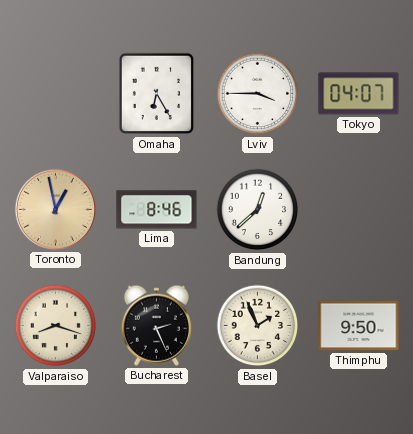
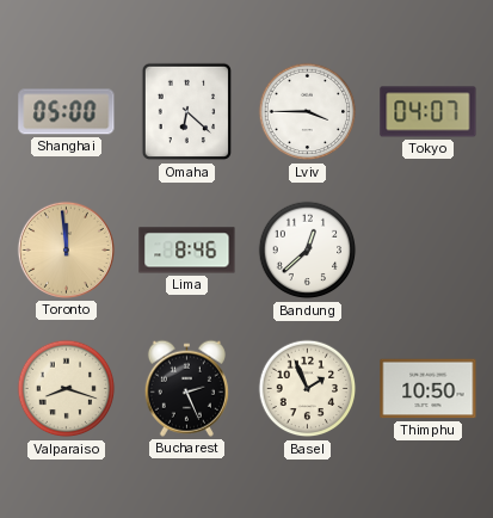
Shanghai: none -> 05:00
Omaha: 6:25 -> 6:22
Toronto: 12:58 -> 11:59
Thimphu: 9:50 -> 10:50
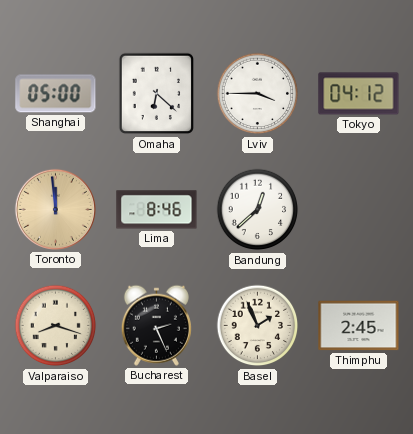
Tokyo: 04:07 -> 04:12
Thimphu: 10:50 -> 2:45
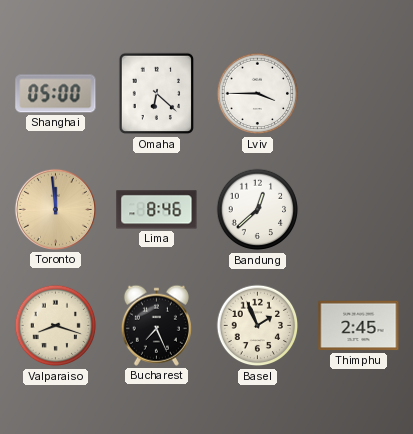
Tokyo: 04:12 -> none
Bucharest: 2:26 -> 7:26
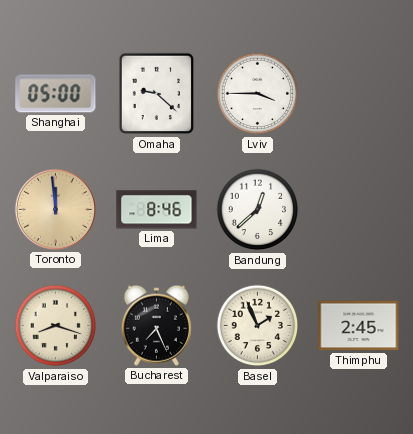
Omaha: 6:22 -> 9:22
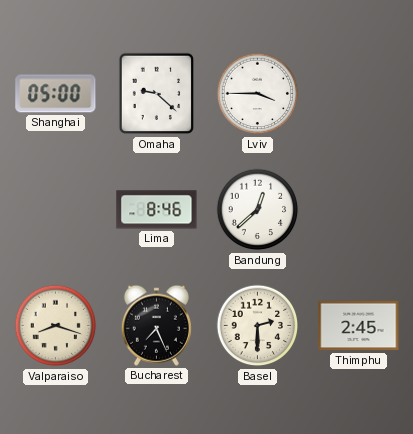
Toronto: 11:59 -> none
Basel: 1:56 -> 2:30
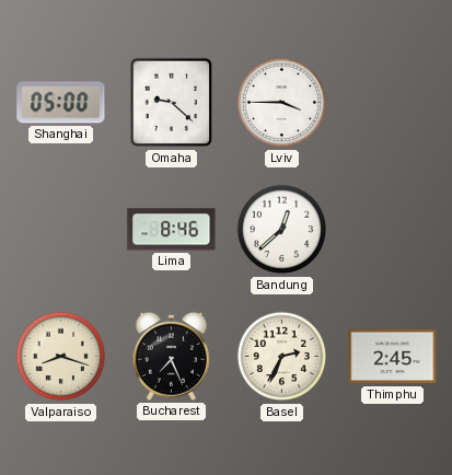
Basel: 2:30 -> 2:34
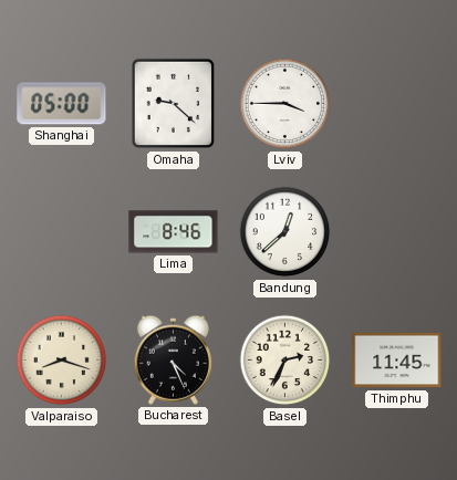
Bucharest: 7:26 -> 4:26
Thimphu: 2:45 -> 11:45
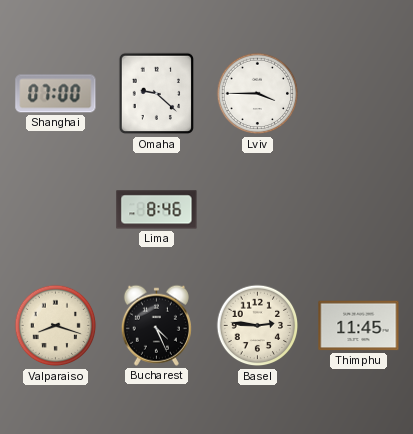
Shanghai: 05:00 -> 07:00
Bandung: 12:38 -> none
Basel: 2:34 -> 2:46
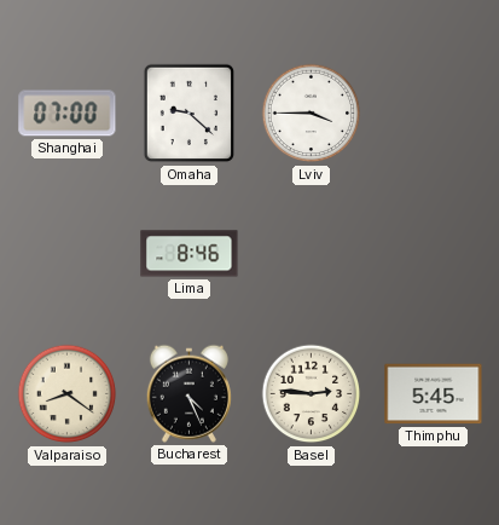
Valparaiso: 8:18 -> 8:21
Thimphu: 11:45 -> 5:45
